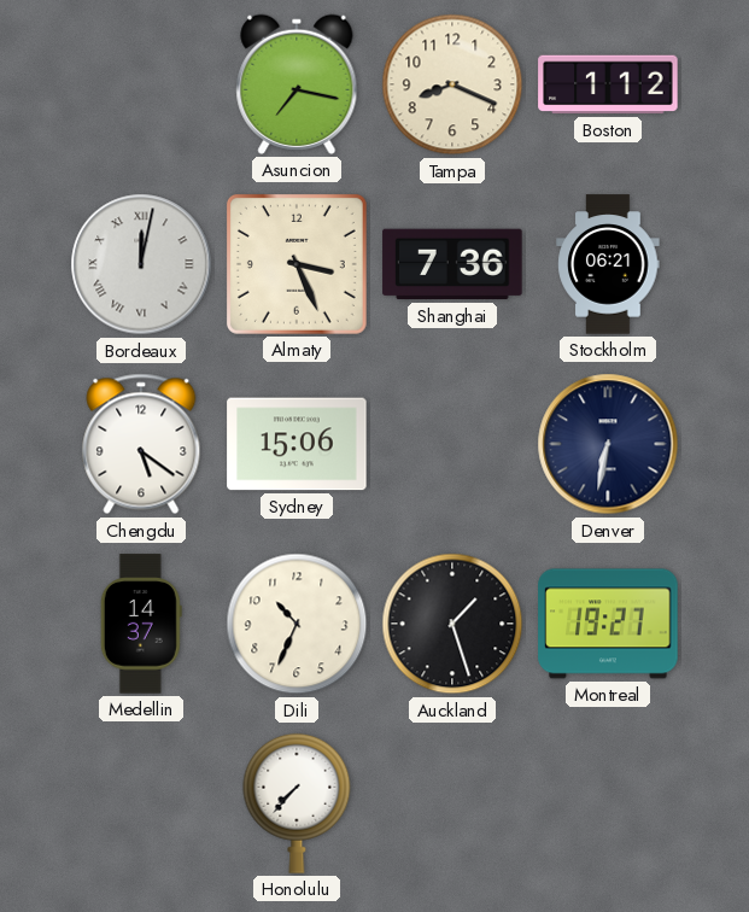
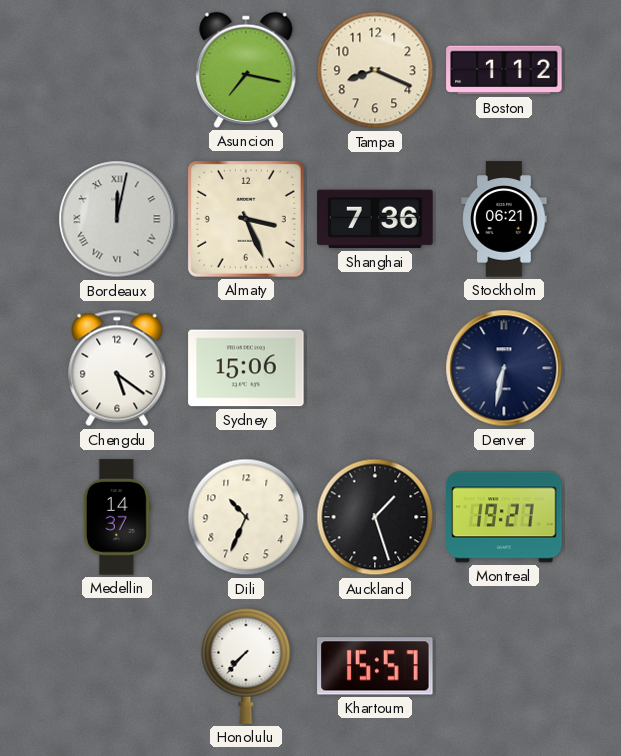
Khartoum: none -> 15:57
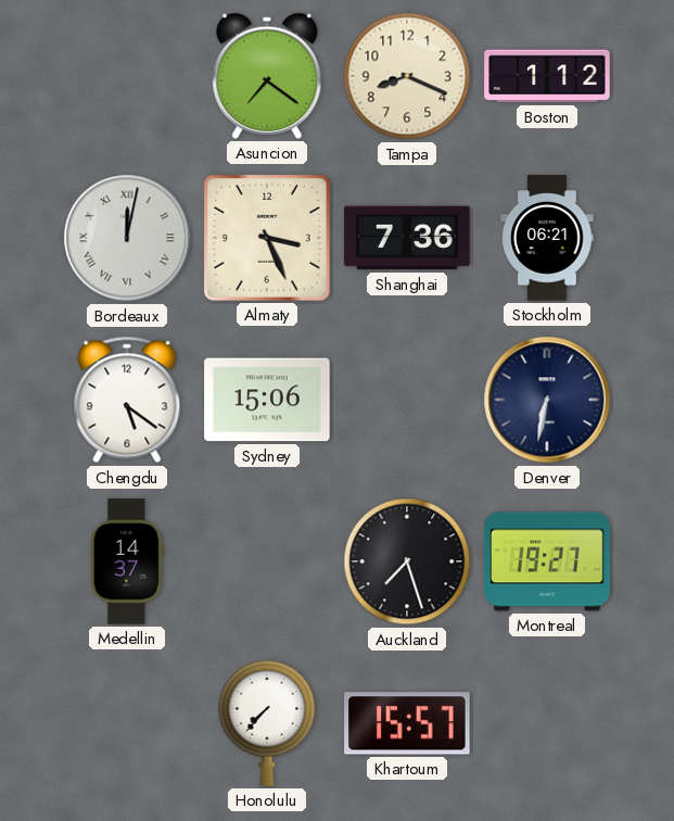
Asuncion: 7:17 -> 7:21
Dili: 10:34 -> none
Auckland: 1:27 -> 7:27
